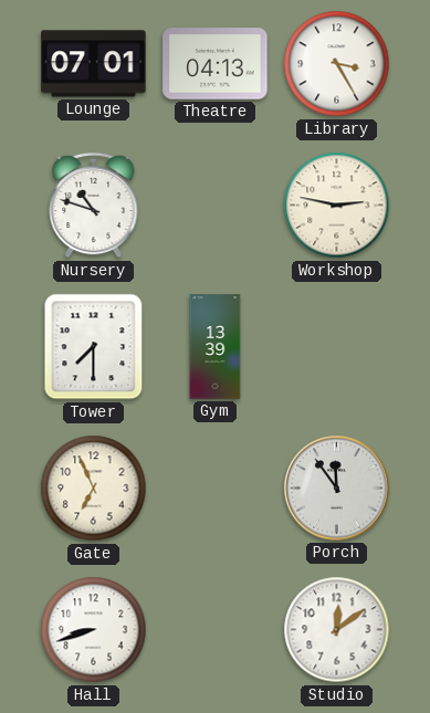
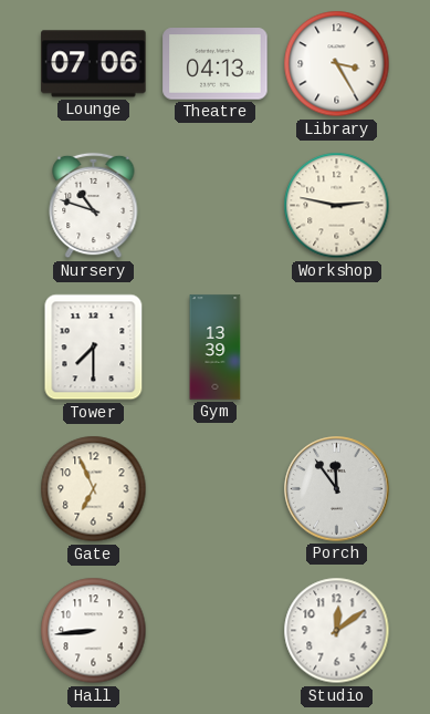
Lounge: 07:01 -> 07:06
Hall: 8:42 -> 8:44
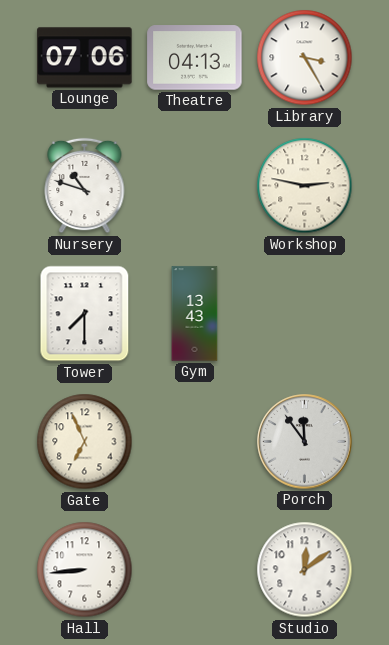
Gym: 13:39 -> 13:43
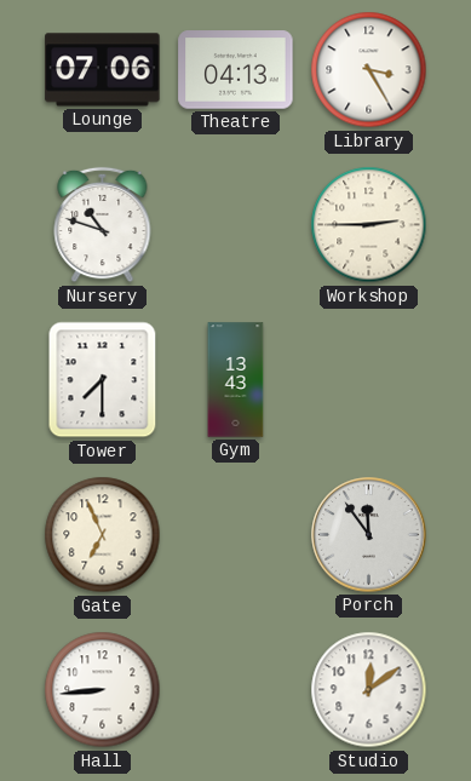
Workshop: 2:47 -> 2:45
